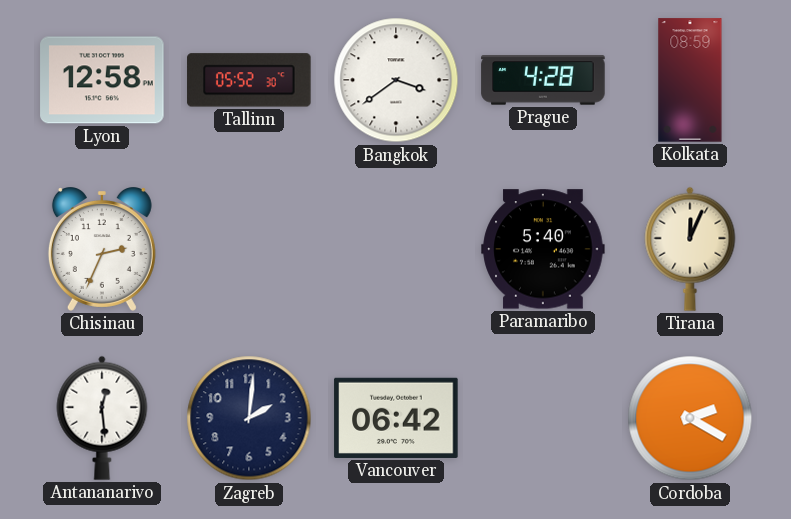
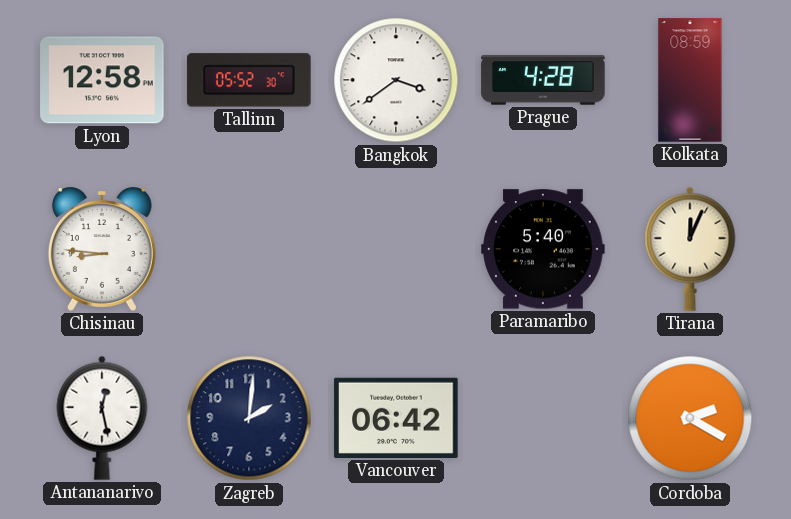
Chisinau: 2:34 -> 8:46
Antananarivo: 12:29 -> 12:28
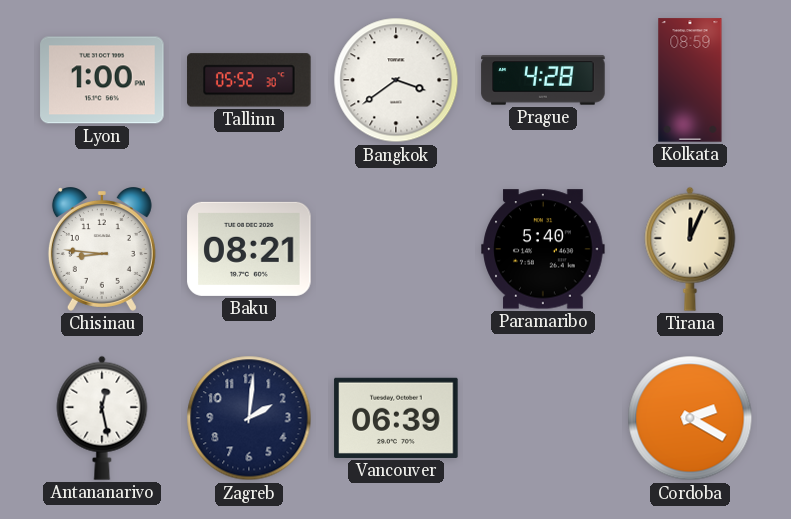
Lyon: 12:58 -> 1:00
Baku: none -> 08:21
Vancouver: 06:42 -> 06:39
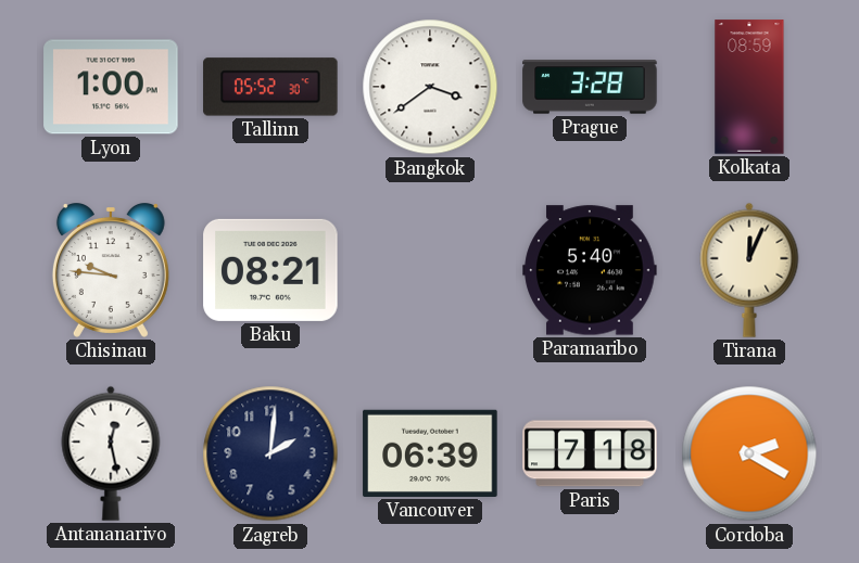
Prague: 4:28 -> 3:28
Chisinau: 8:46 -> 9:46
Paris: none -> 7:18
